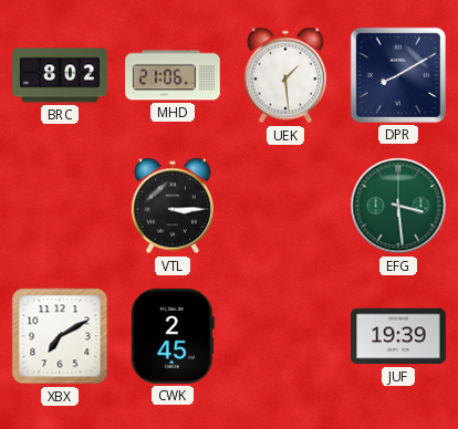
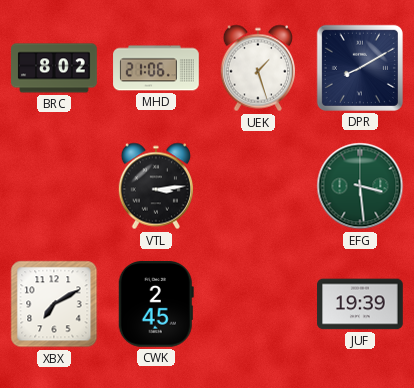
UEK: 1:29 -> 1:27
VTL: 3:15 -> 3:14
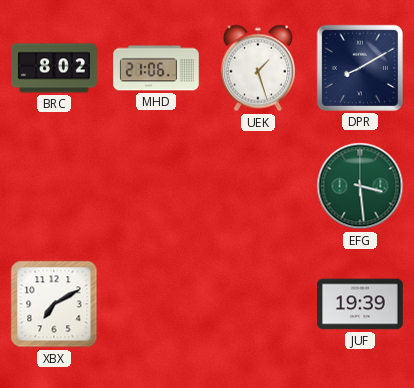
VTL: 3:14 -> none
CWK: 2:45 -> none
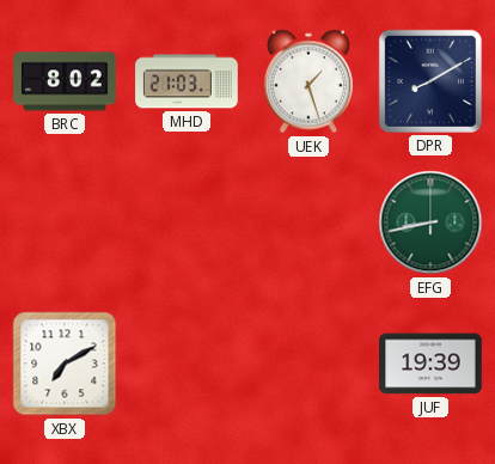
MHD: 21:06 -> 21:03
EFG: 3:29 -> 8:43
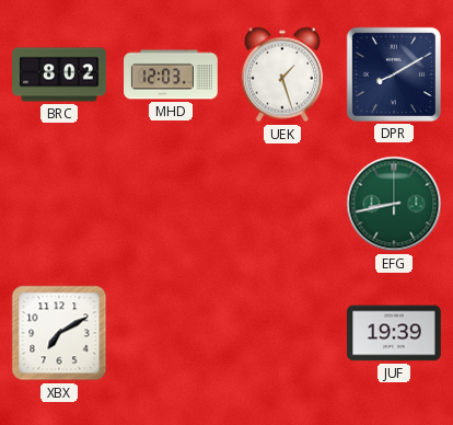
MHD: 21:03 -> 12:03
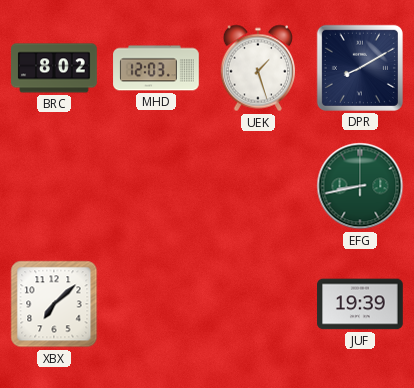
XBX: 7:10 -> 7:08
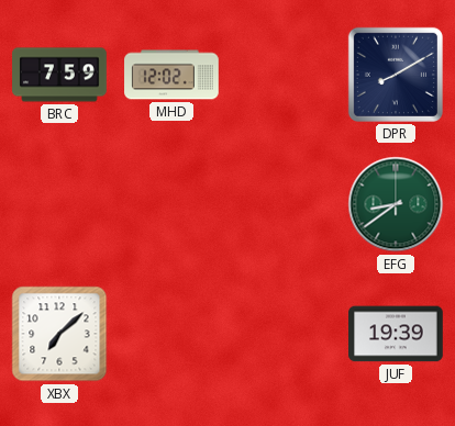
BRC: 8:02 -> 7:59
MHD: 12:03 -> 12:02
UEK: 1:27 -> none
EFG: 8:43 -> 8:39
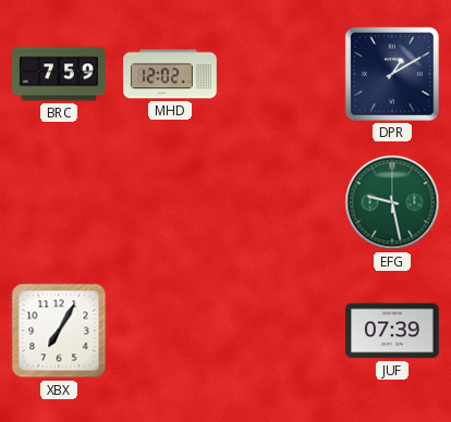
DPR: 8:10 -> 1:10
EFG: 8:39 -> 9:28
XBX: 7:08 -> 7:05
JUF: 19:39 -> 07:39
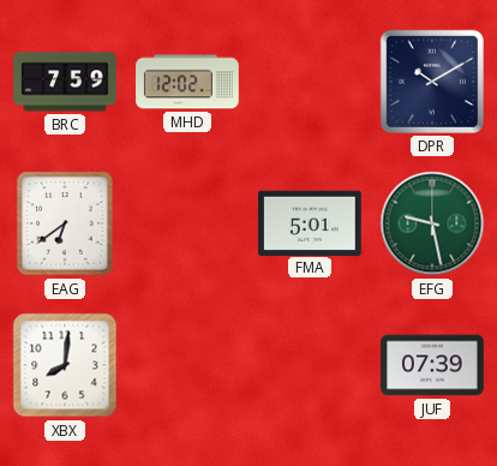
DPR: 1:10 -> 10:10
EAG: none -> 6:39
FMA: none -> 5:01
XBX: 7:05 -> 8:01
